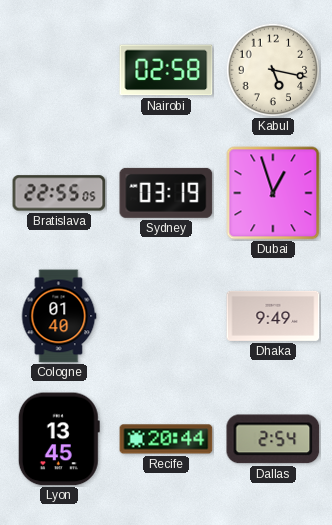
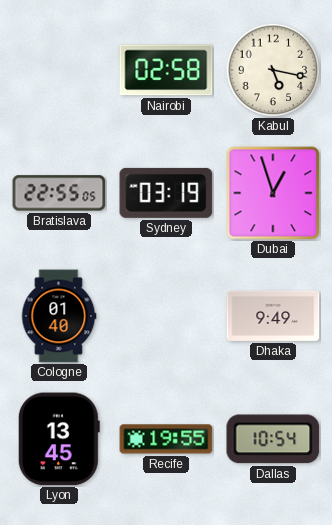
Recife: 20:44 -> 19:55
Dallas: 2:54 -> 10:54
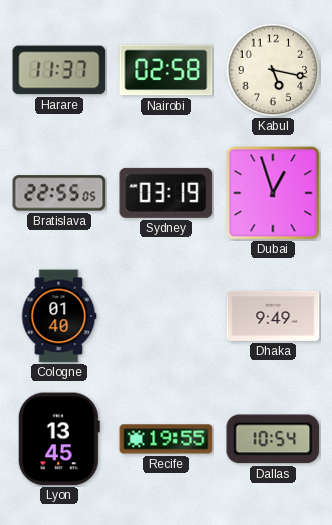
Harare: none -> 11:37
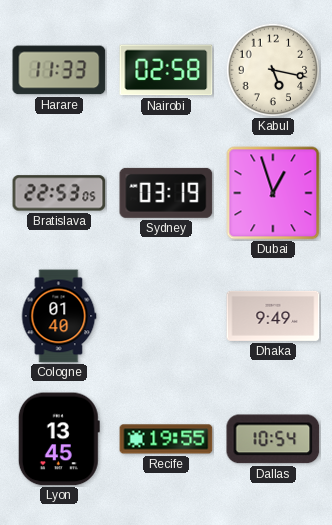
Harare: 11:37 -> 11:33
Bratislava: 22:55 -> 22:53
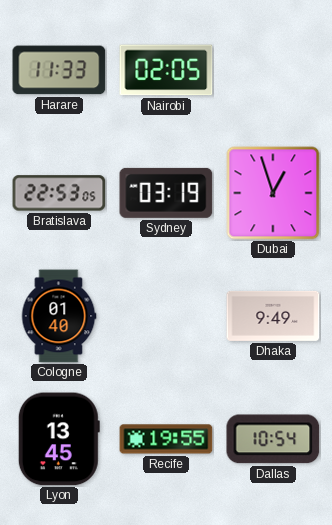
Nairobi: 02:58 -> 02:05
Kabul: 5:17 -> none
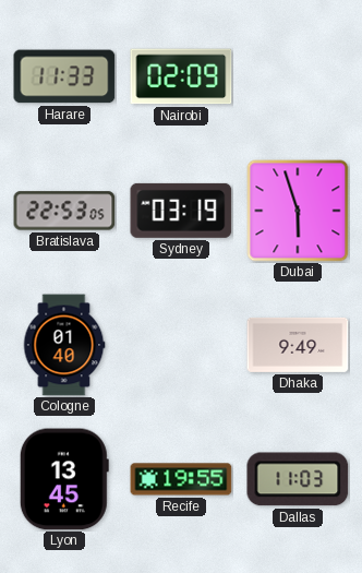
Nairobi: 02:05 -> 02:09
Dubai: 12:57 -> 5:57
Dallas: 10:54 -> 11:03
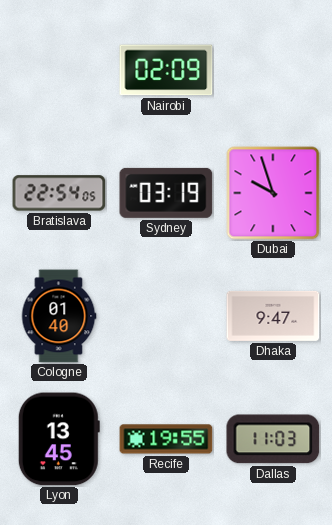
Harare: 11:33 -> none
Bratislava: 22:53 -> 22:54
Dubai: 5:57 -> 9:57
Dhaka: 9:49 -> 9:47
